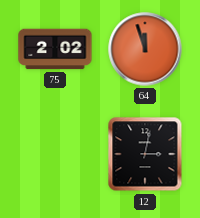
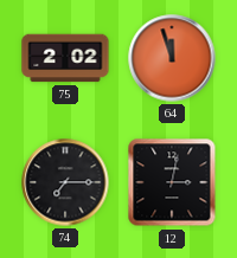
74: none -> 7:15
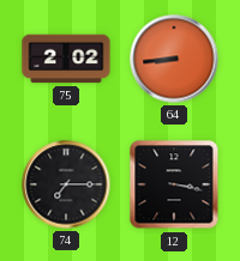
64: 11:57 -> 8:44
12: 3:02 -> 3:17
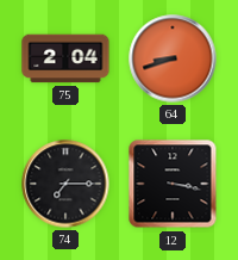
75: 2:02 -> 2:04
64: 8:44 -> 8:42
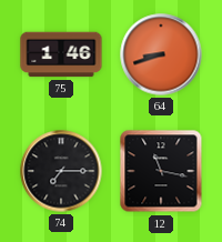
75: 2:04 -> 1:46
12: 3:17 -> 11:17
